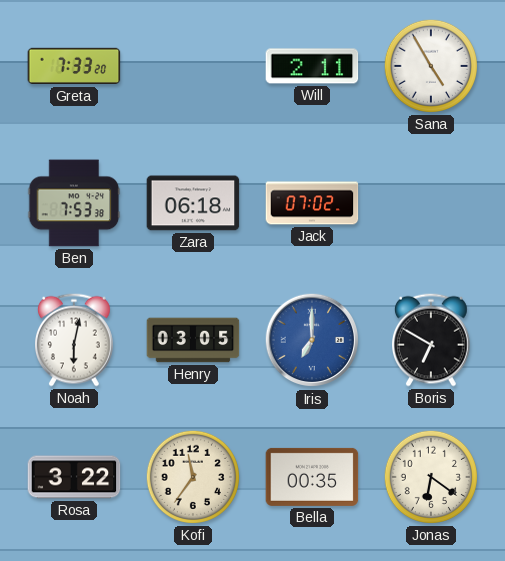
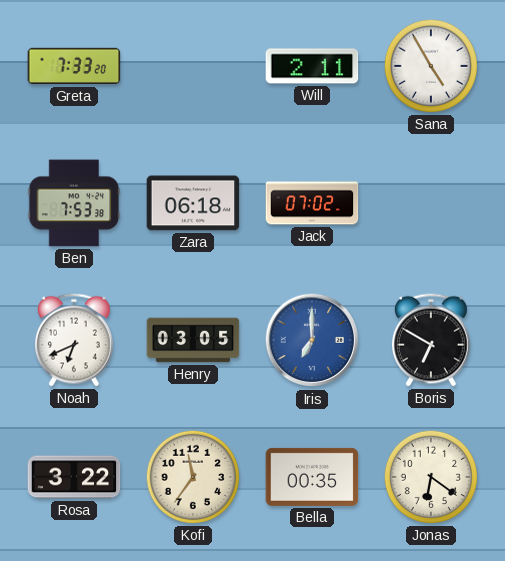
Noah: 6:02 -> 6:41
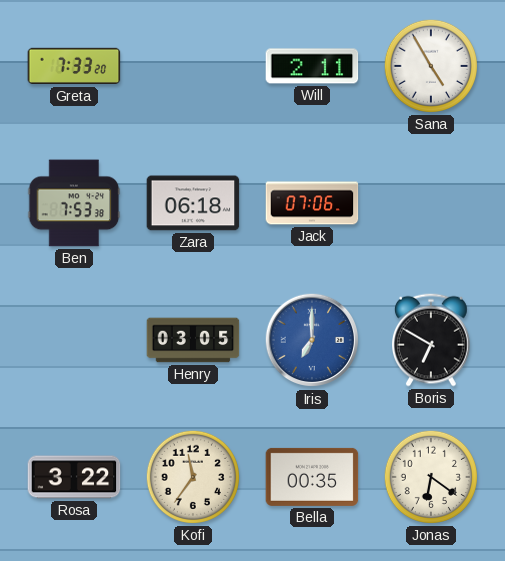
Jack: 07:02 -> 07:06
Noah: 6:41 -> none
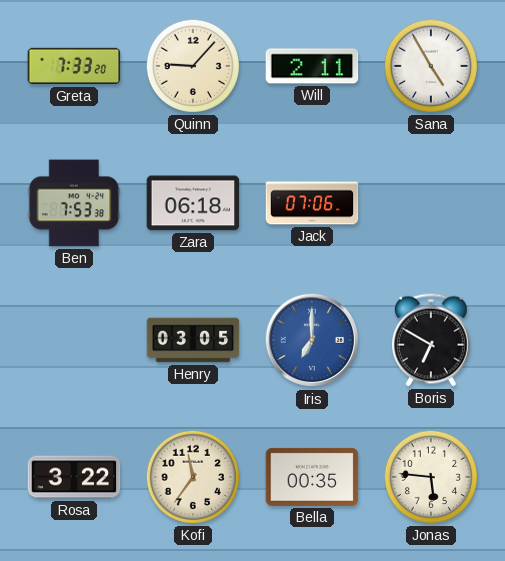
Quinn: none -> 9:07
Jonas: 6:21 -> 5:46
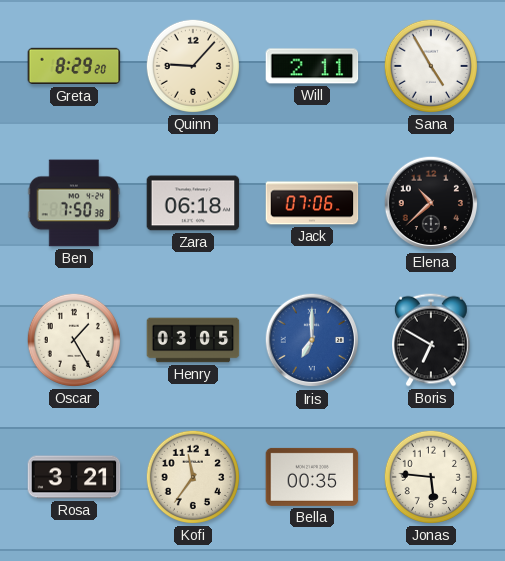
Greta: 7:33 -> 8:29
Ben: 7:53 -> 7:50
Elena: none -> 10:38
Oscar: none -> 1:25
Rosa: 3:22 -> 3:21
